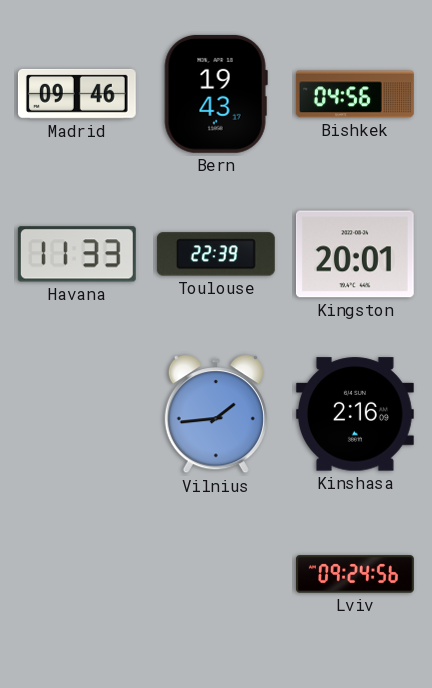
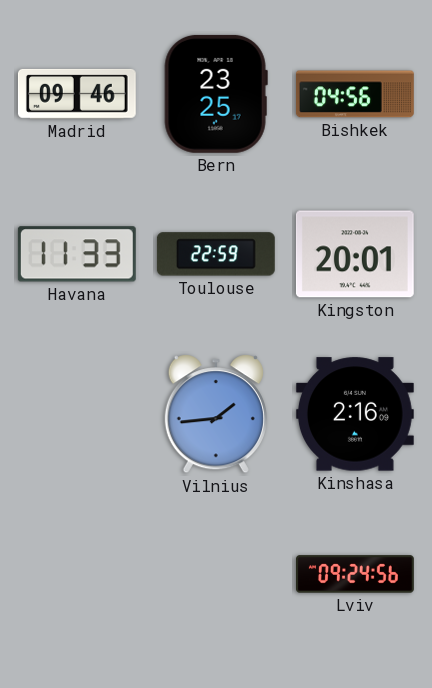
Bern: 19:43 -> 23:25
Toulouse: 22:39 -> 22:59
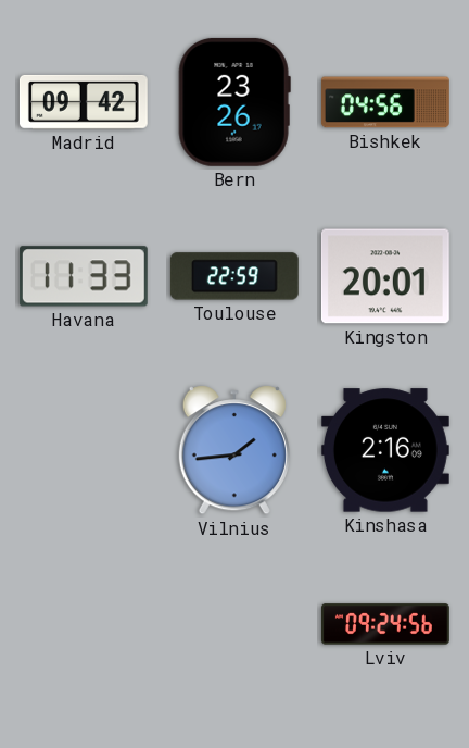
Madrid: 09:46 -> 09:42
Bern: 23:25 -> 23:26
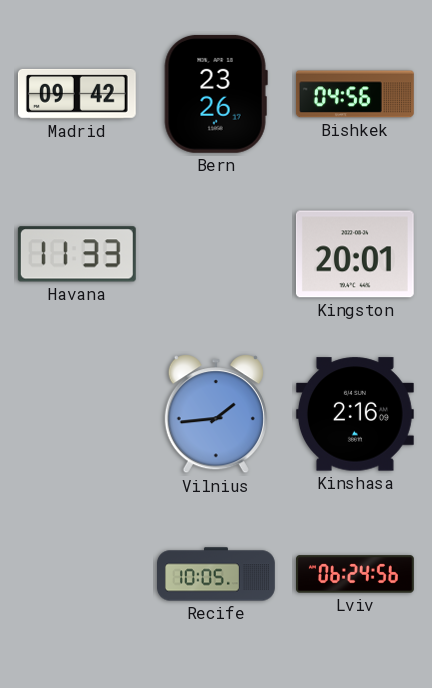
Toulouse: 22:59 -> none
Recife: none -> 10:05
Lviv: 09:24 -> 06:24
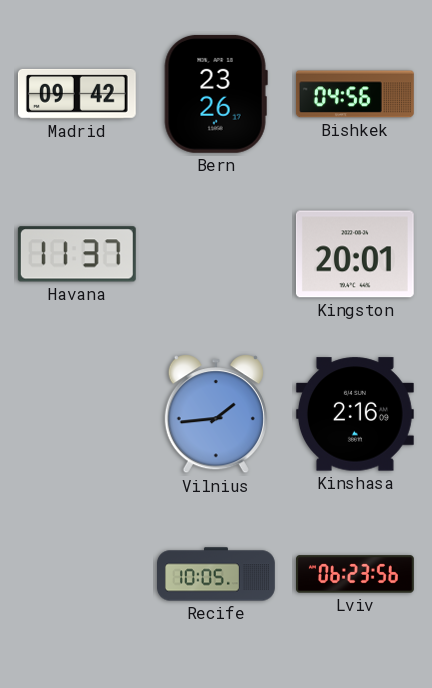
Havana: 11:33 -> 11:37
Lviv: 06:24 -> 06:23
